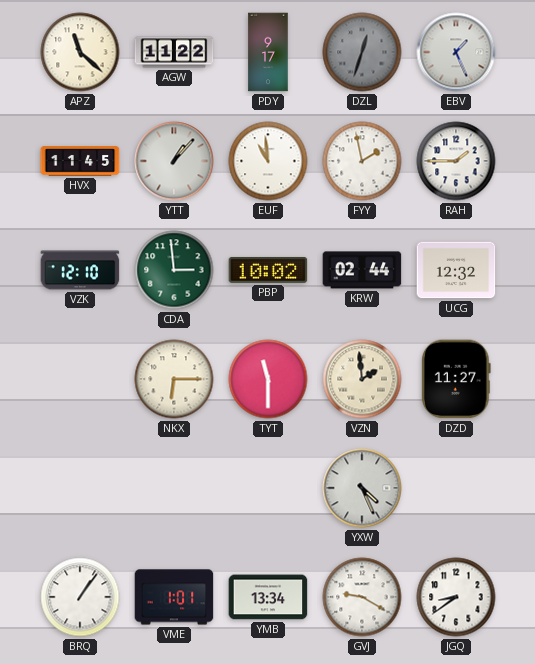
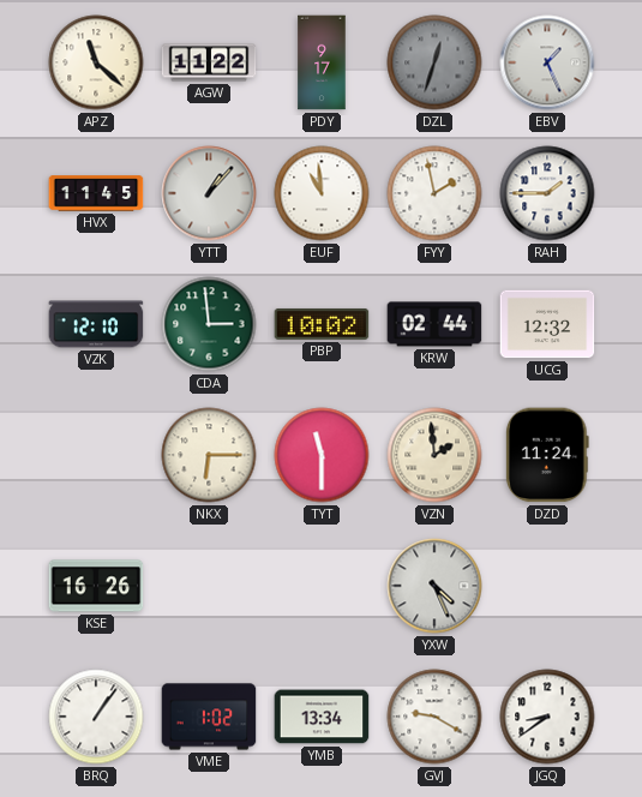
DZD: 11:27 -> 11:24
KSE: none -> 16:26
VME: 1:01 -> 1:02
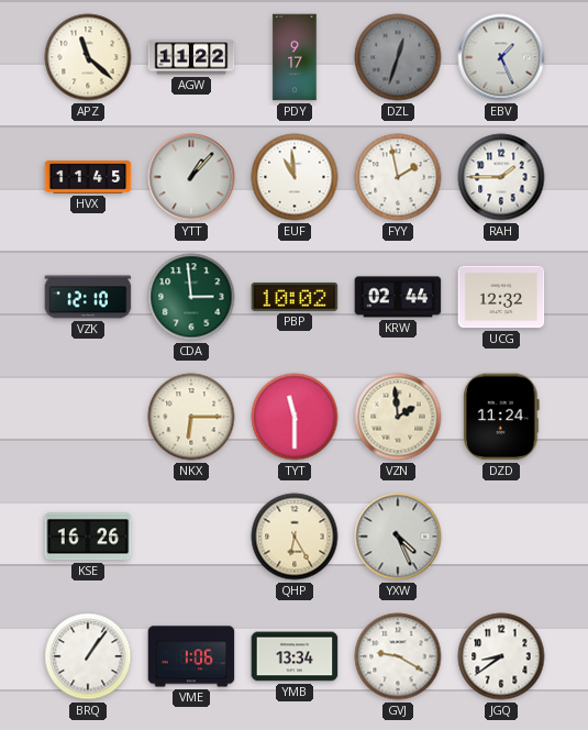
QHP: none -> 6:25
VME: 1:02 -> 1:06
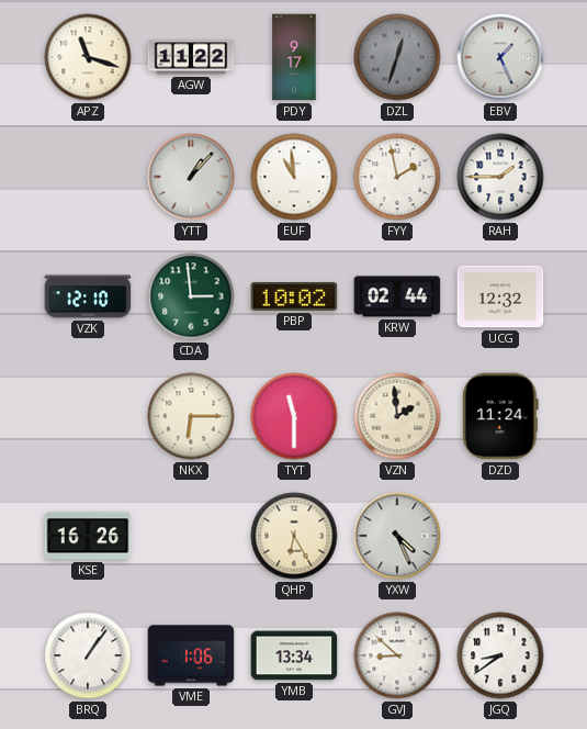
APZ: 11:22 -> 11:18
HVX: 11:45 -> none
GVJ: 9:20 -> 8:52
